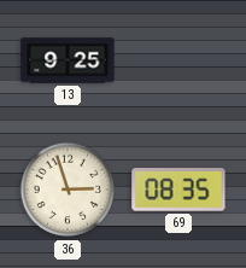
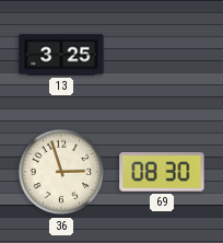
13: 9:25 -> 3:25
69: 08:35 -> 08:30
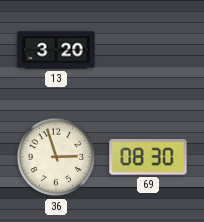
13: 3:25 -> 3:20
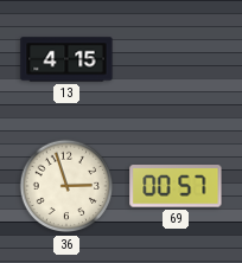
13: 3:20 -> 4:15
69: 08:30 -> 00:57
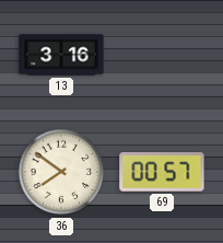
13: 4:15 -> 3:16
36: 2:57 -> 7:51
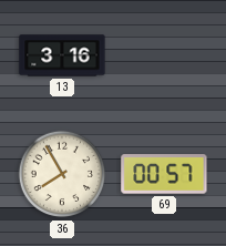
36: 7:51 -> 7:55
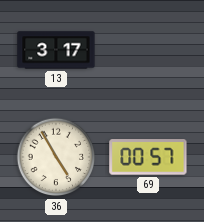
13: 3:16 -> 3:17
36: 7:55 -> 4:55
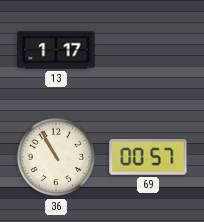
13: 3:17 -> 1:17
36: 4:55 -> 10:55
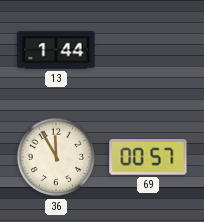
13: 1:17 -> 1:44
36: 10:55 -> 11:55
